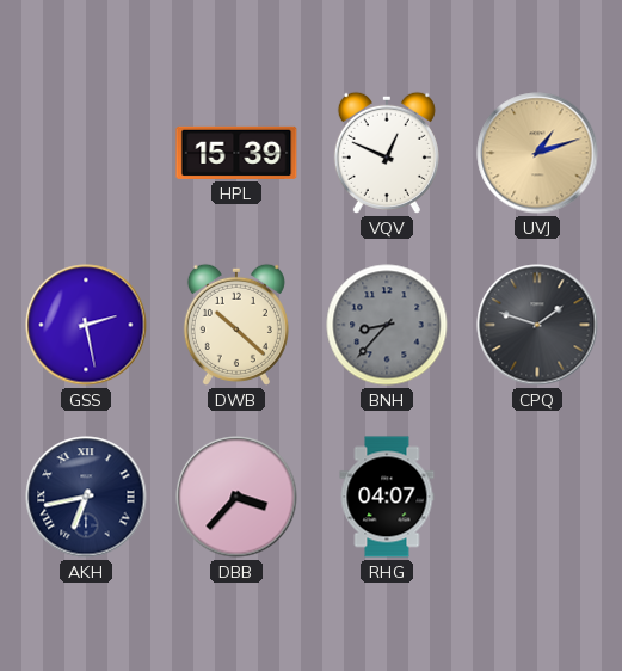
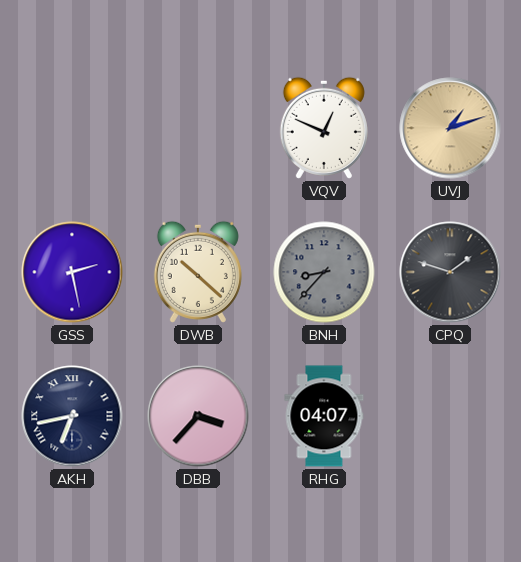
HPL: 15:39 -> none
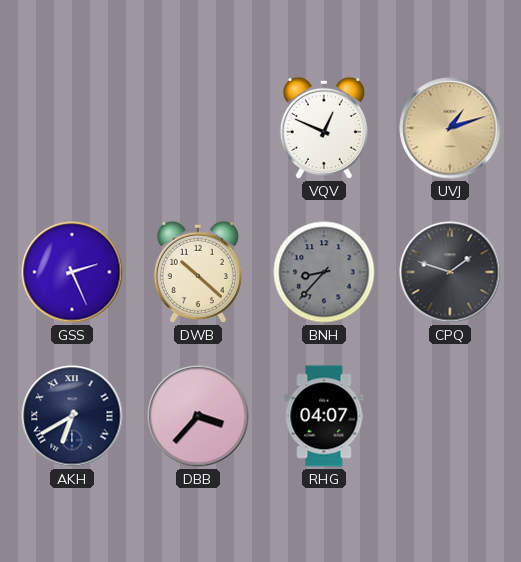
GSS: 2:28 -> 2:26
AKH: 6:43 -> 6:40
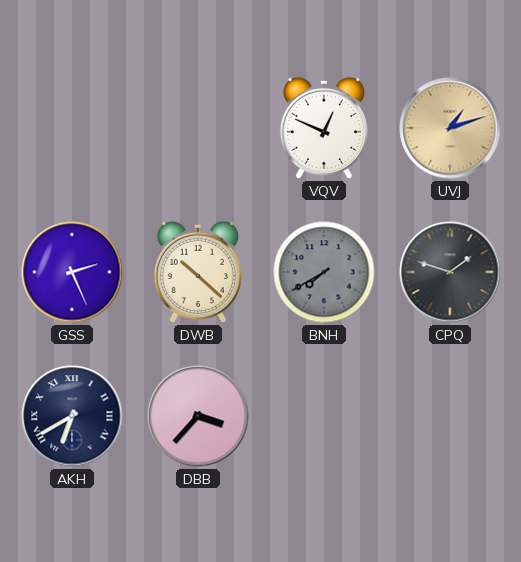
BNH: 8:37 -> 7:40
RHG: 04:07 -> none
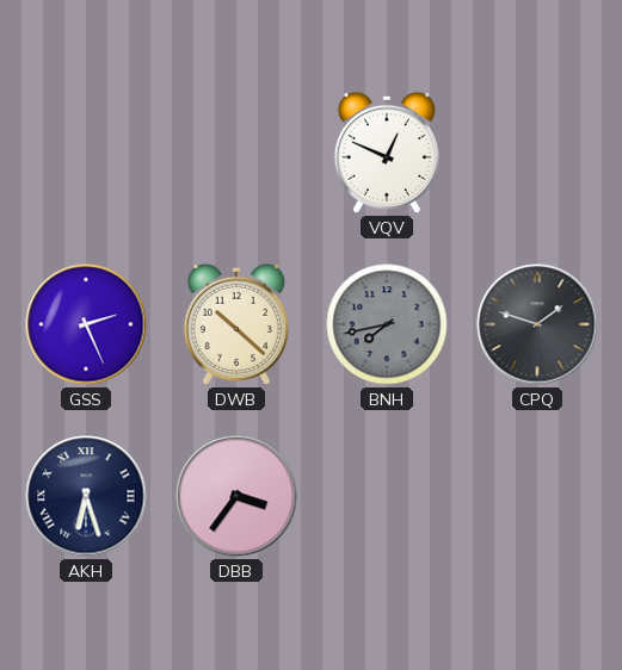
UVJ: 1:12 -> none
BNH: 7:40 -> 7:43
AKH: 6:40 -> 6:27
DBB: 3:37 -> 3:36
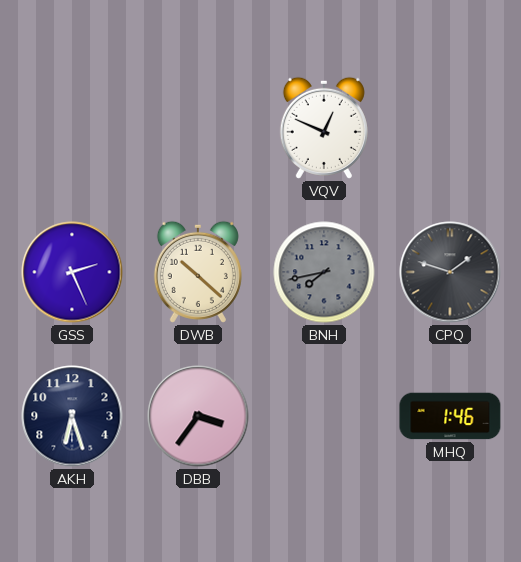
AKH numerals: Roman -> Arabic
MHQ: none -> 1:46
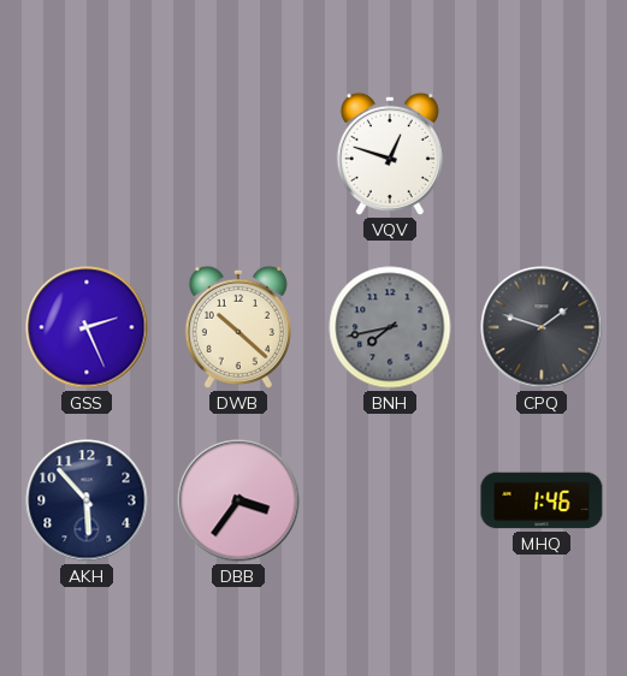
VQV: 12:49 -> 12:48
AKH: 6:27 -> 5:53
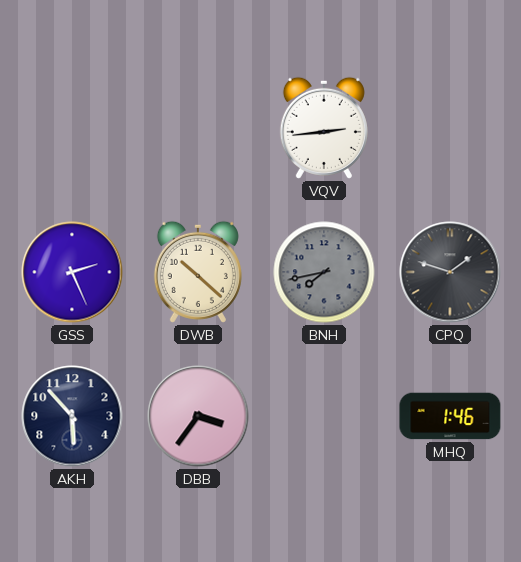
VQV: 12:48 -> 2:44
